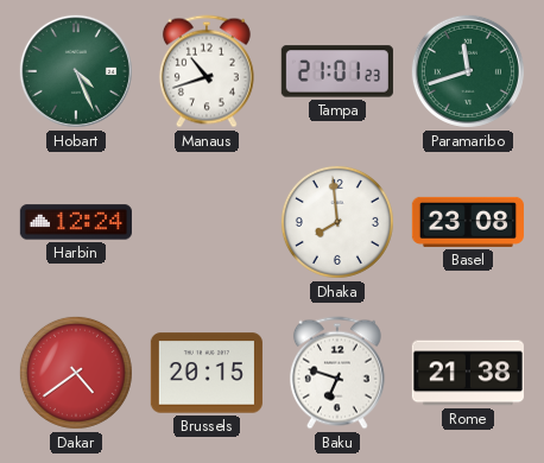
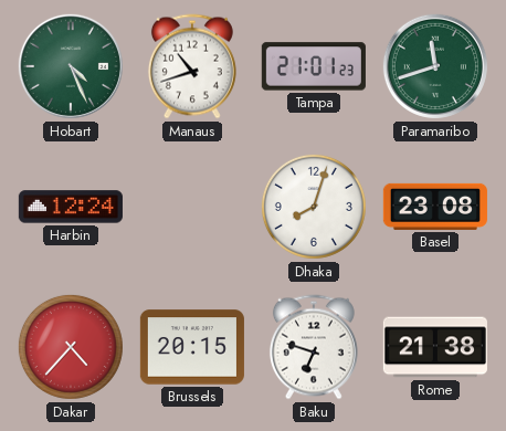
Dhaka: 7:59 -> 8:03
Dakar: 4:39 -> 4:37
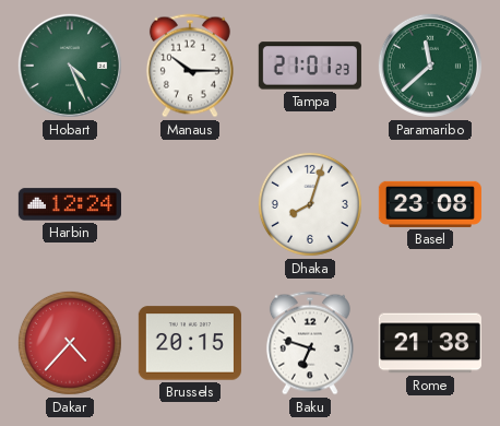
Manaus: 10:42 -> 10:15
Paramaribo: 11:42 -> 11:38
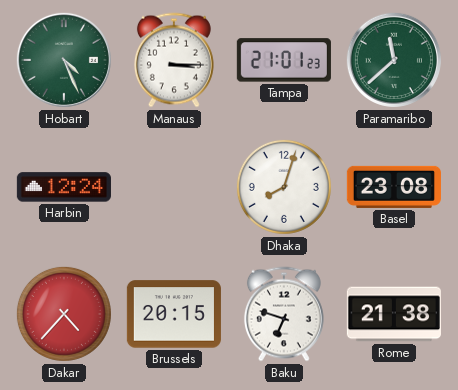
Manaus: 10:15 -> 3:15
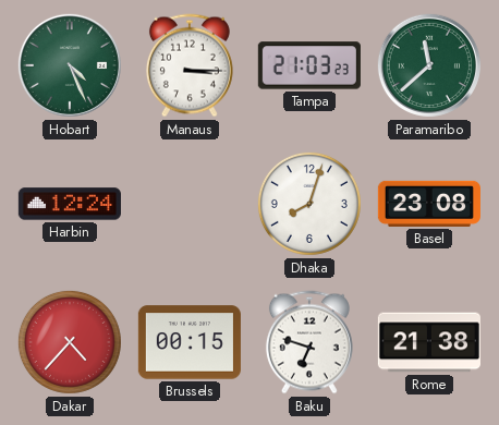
Tampa: 21:01 -> 21:03
Brussels: 20:15 -> 00:15
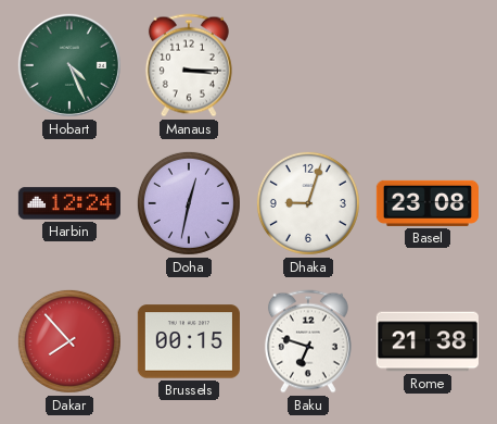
Tampa: 21:03 -> none
Paramaribo: 11:38 -> none
Doha: none -> 12:32
Dhaka: 8:03 -> 9:03
Dakar: 4:37 -> 7:53
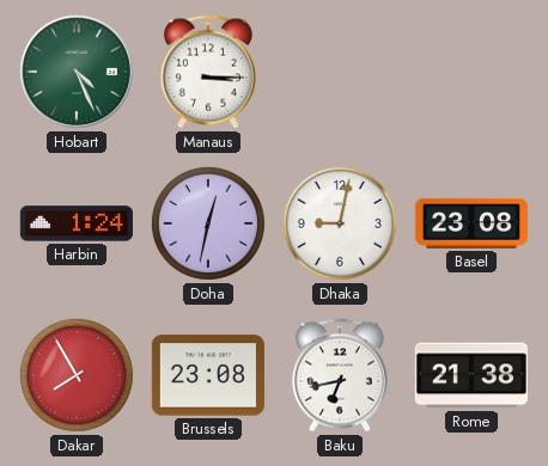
Harbin: 12:24 -> 1:24
Dhaka: 9:03 -> 9:02
Dakar: 7:53 -> 7:55
Brussels: 00:15 -> 23:08
Baku: 6:48 -> 6:43
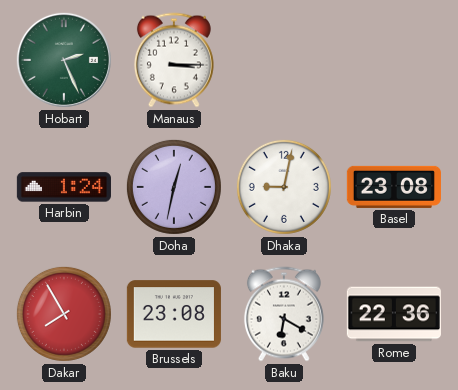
Hobart: 4:26 -> 2:26
Baku: 6:43 -> 6:20
Rome: 21:38 -> 22:36
